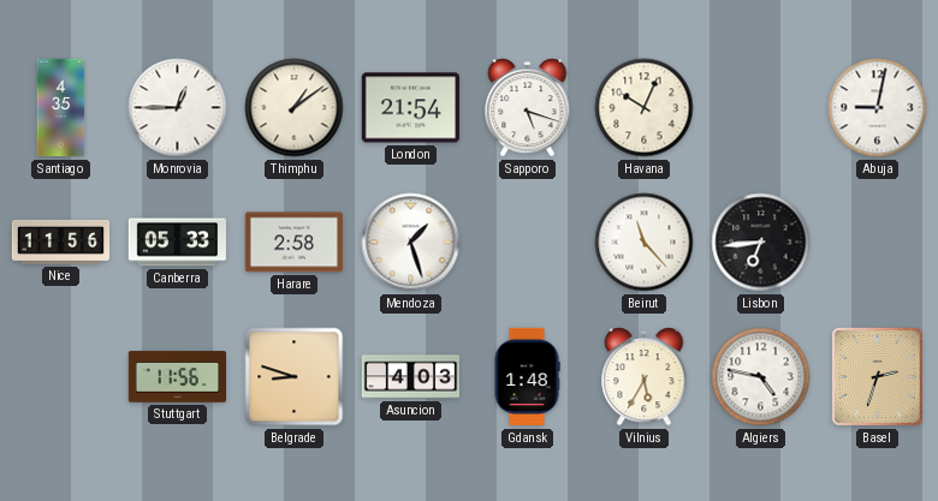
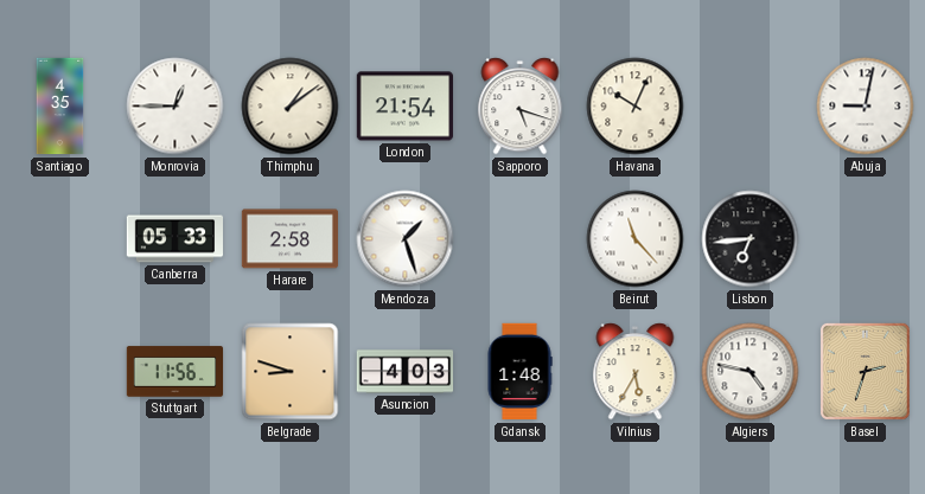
Nice: 11:56 -> none
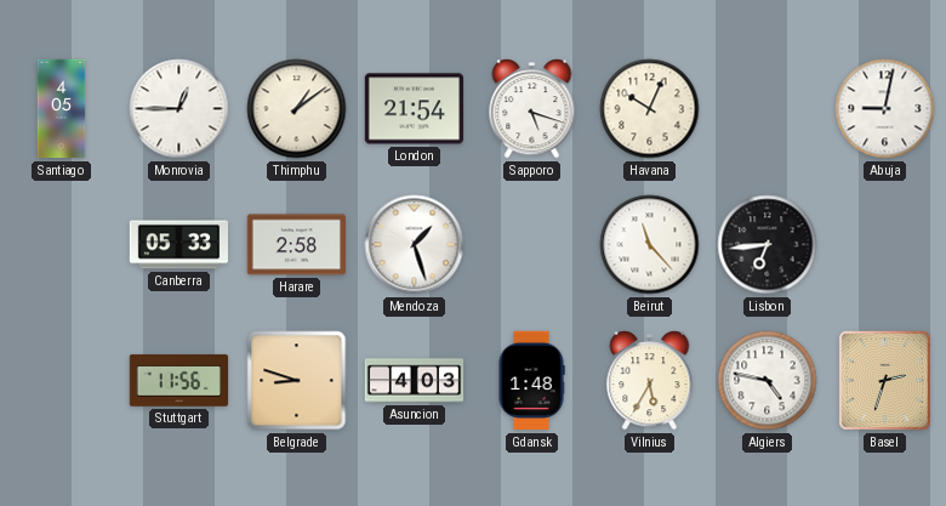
Santiago: 4:35 -> 4:05
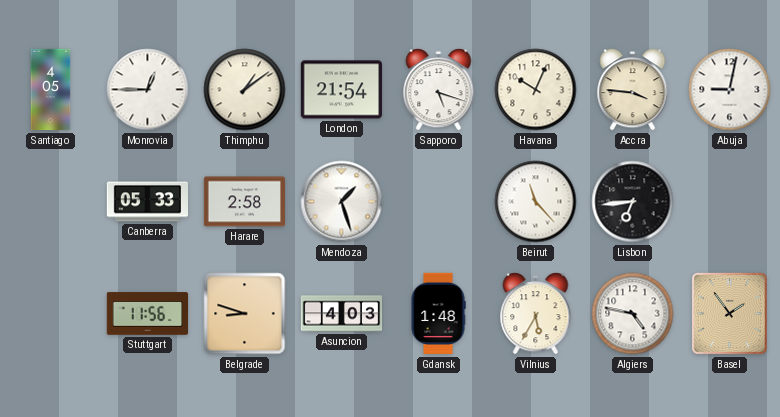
Accra: none -> 3:46
Basel: 2:33 -> 1:54
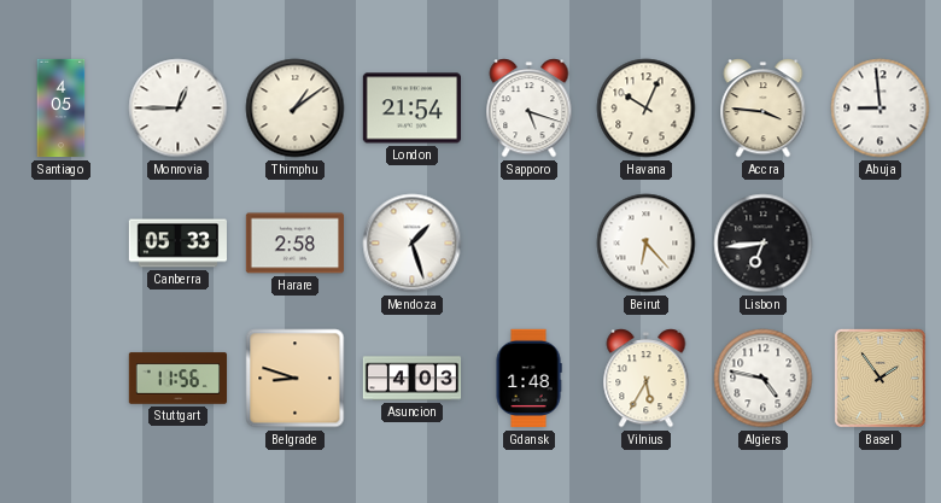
Abuja: 9:02 -> 8:59
Beirut: 11:23 -> 6:23
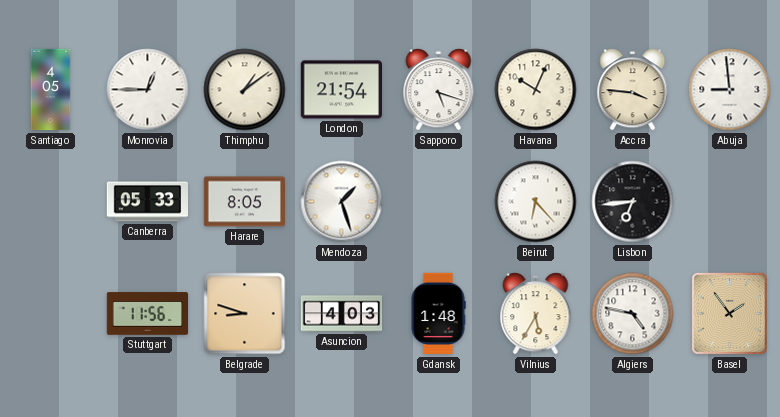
Harare: 2:58 -> 8:05
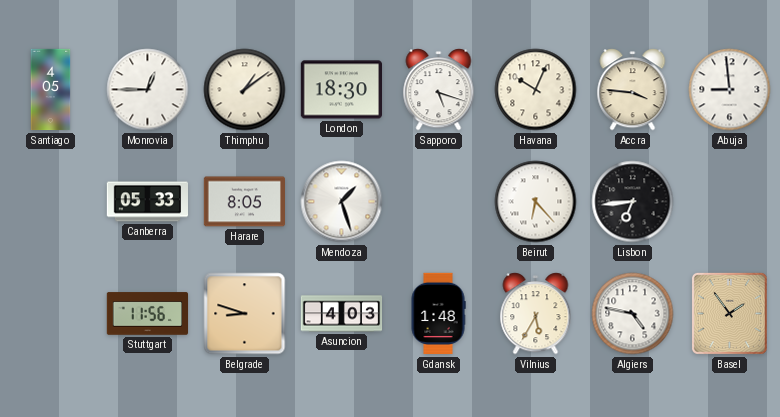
London: 21:54 -> 18:30
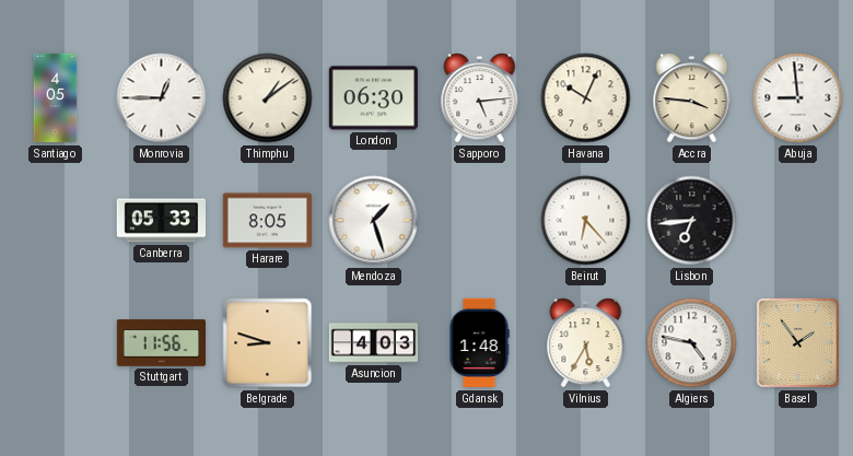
London: 18:30 -> 06:30
Sapporo: 5:18 -> 5:14
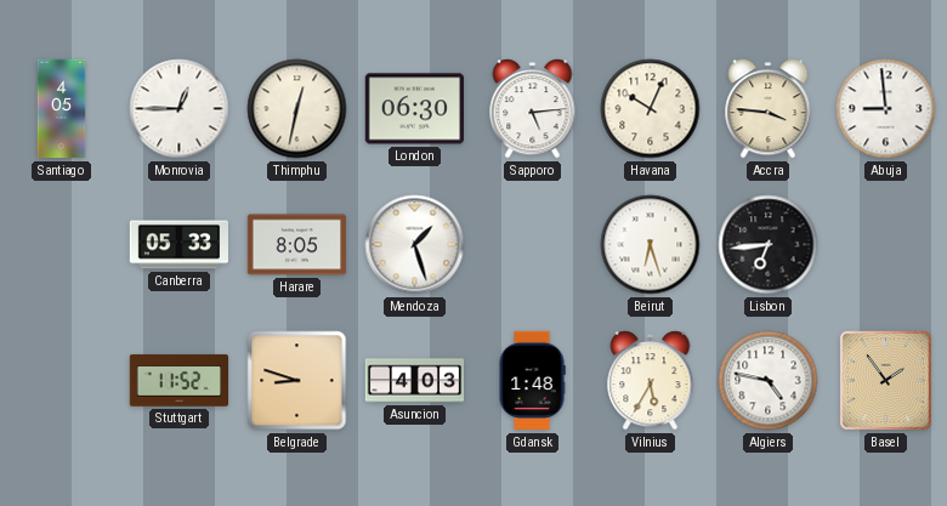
Thimphu: 1:09 -> 12:32
Beirut: 6:23 -> 6:27
Stuttgart: 11:56 -> 11:52
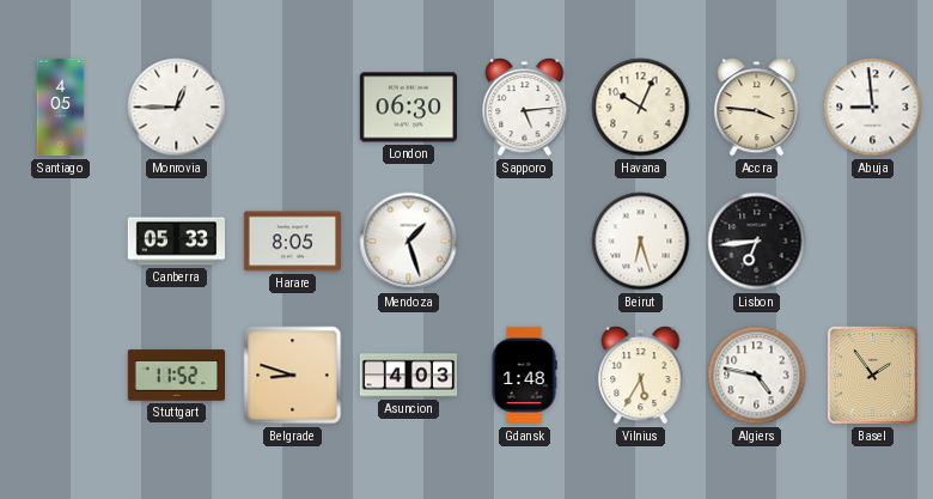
Thimphu: 12:32 -> none
